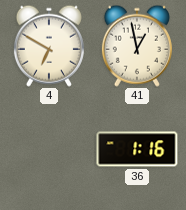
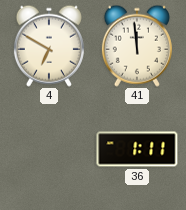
41: 12:58 -> 11:59
36: 1:16 -> 1:11
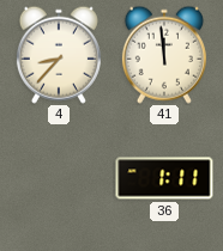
4: 6:50 -> 8:37
